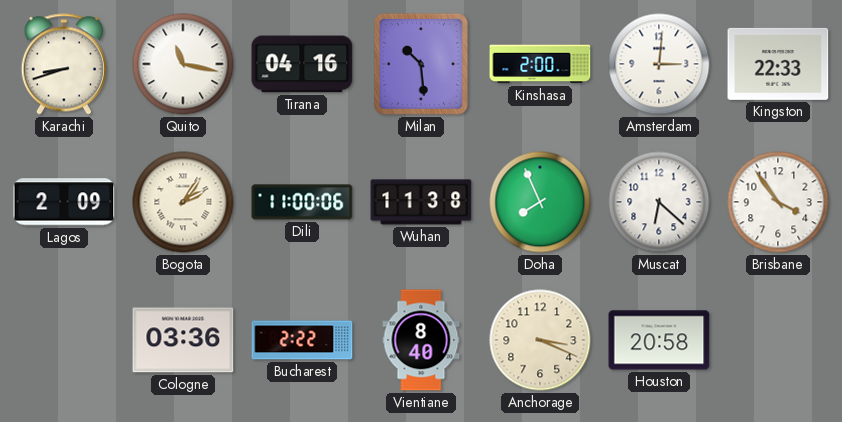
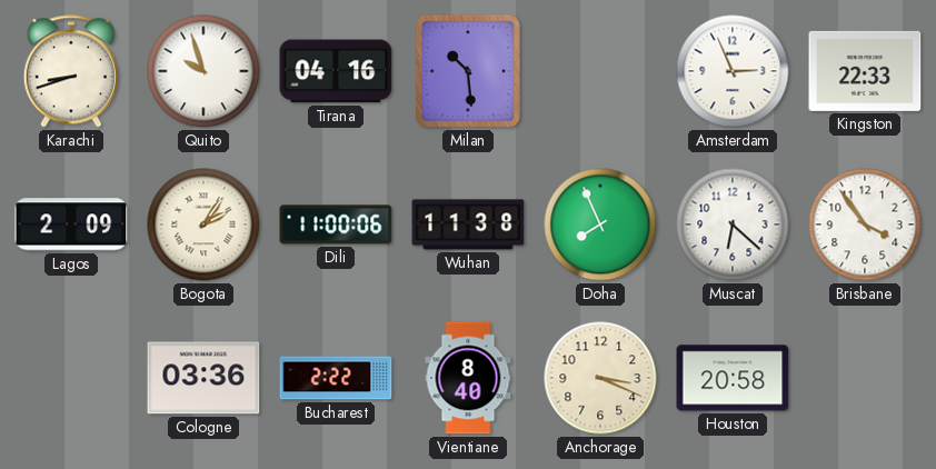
Quito: 11:17 -> 9:57
Kinshasa: 2:00 -> none
Amsterdam: 3:01 -> 2:56
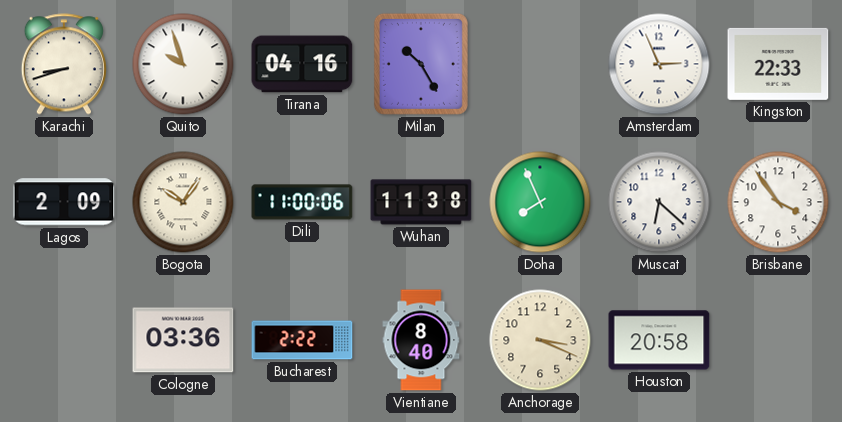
Milan: 10:29 -> 10:25
Bogota: 2:06 -> 10:06
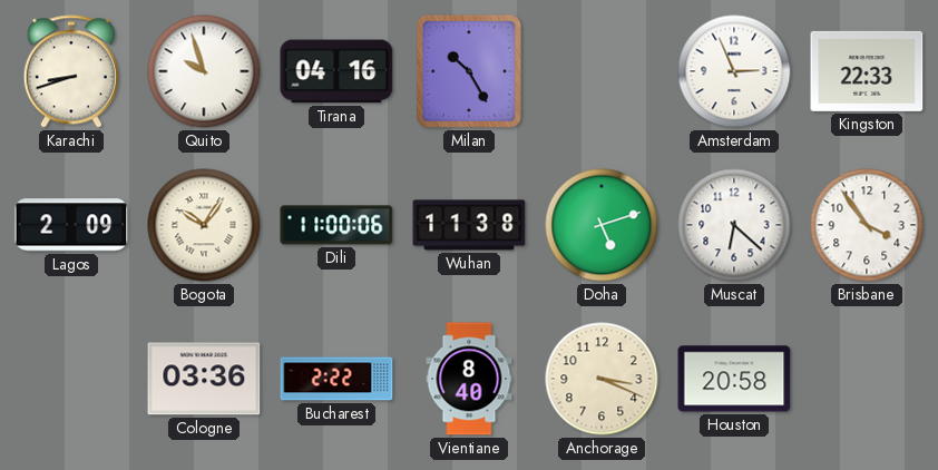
Doha: 7:56 -> 5:12
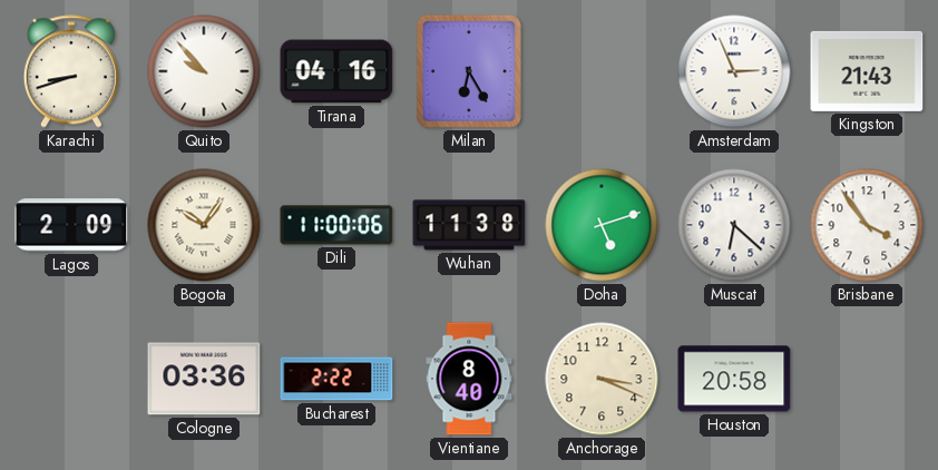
Quito: 9:57 -> 9:53
Milan: 10:25 -> 6:25
Kingston: 22:33 -> 21:43
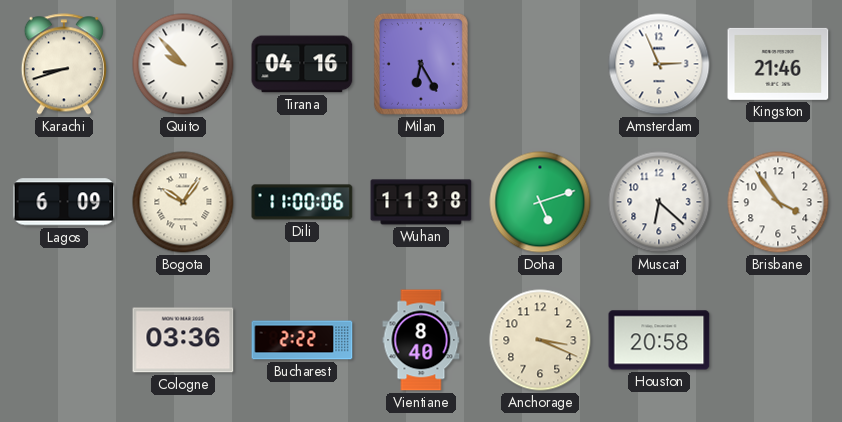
Kingston: 21:43 -> 21:46
Lagos: 2:09 -> 6:09
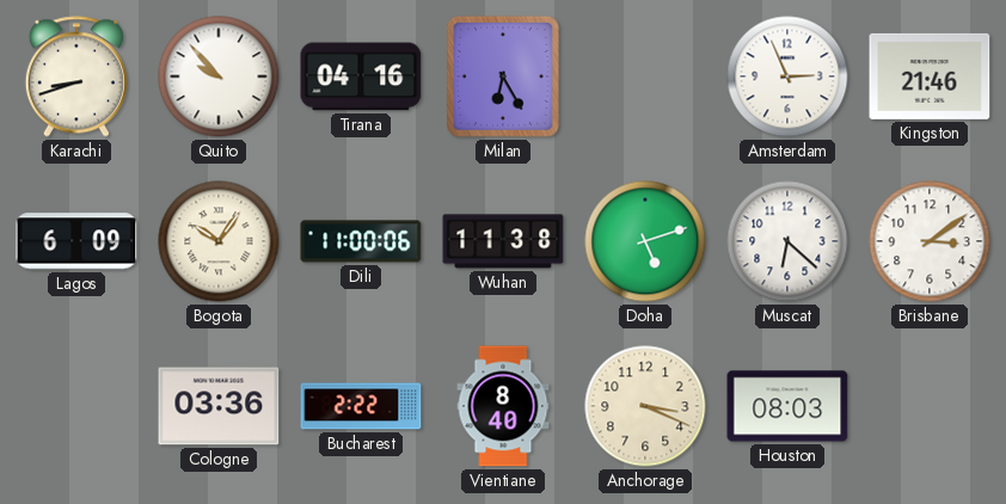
Brisbane: 3:54 -> 3:09
Houston: 20:58 -> 08:03
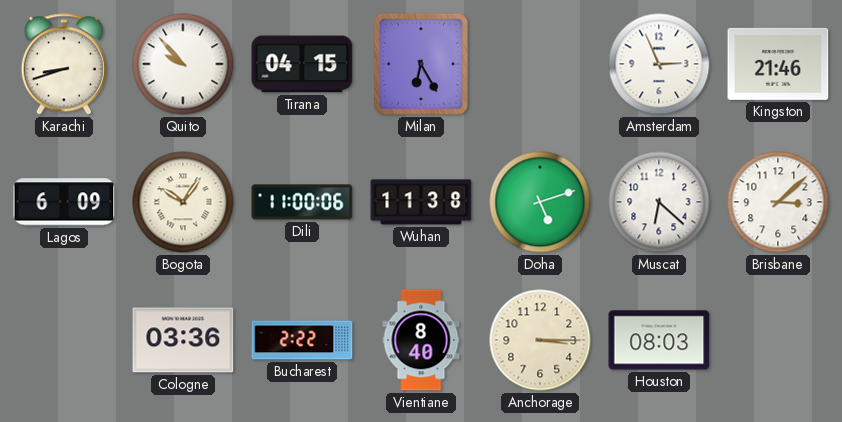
Tirana: 04:16 -> 04:15
Brisbane: 3:09 -> 3:08
Anchorage: 3:19 -> 3:15
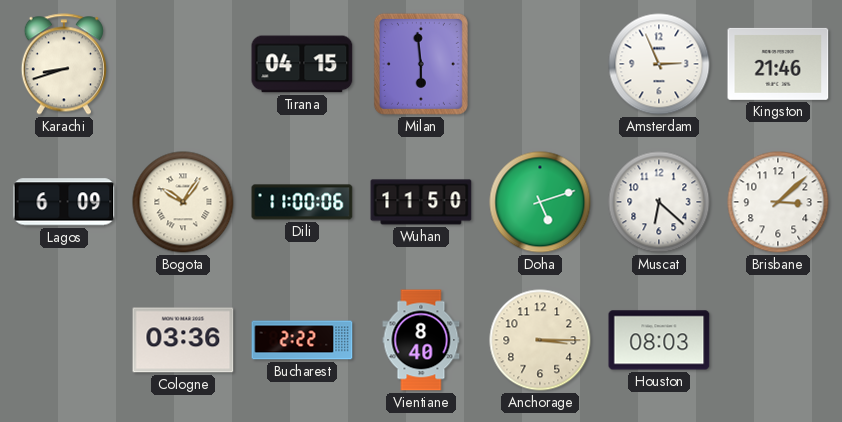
Quito: 9:53 -> none
Milan: 6:25 -> 5:59
Wuhan: 11:38 -> 11:50
